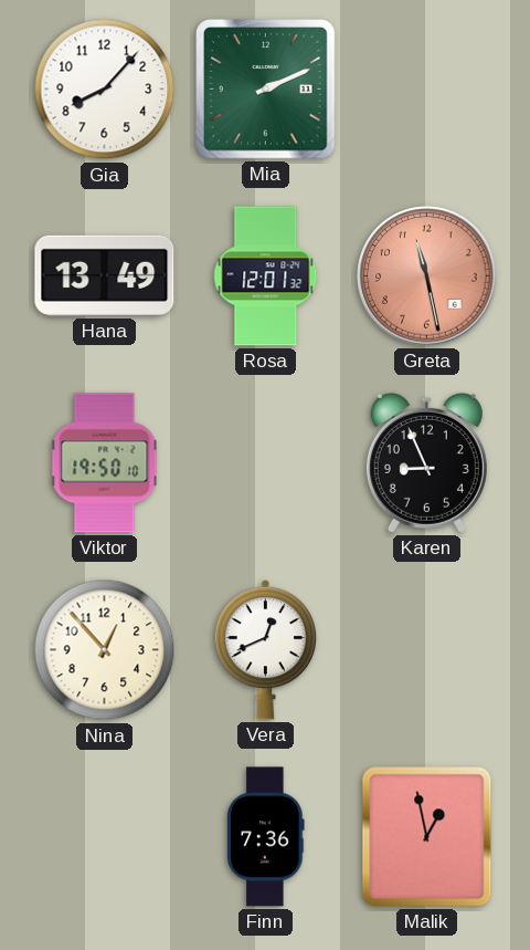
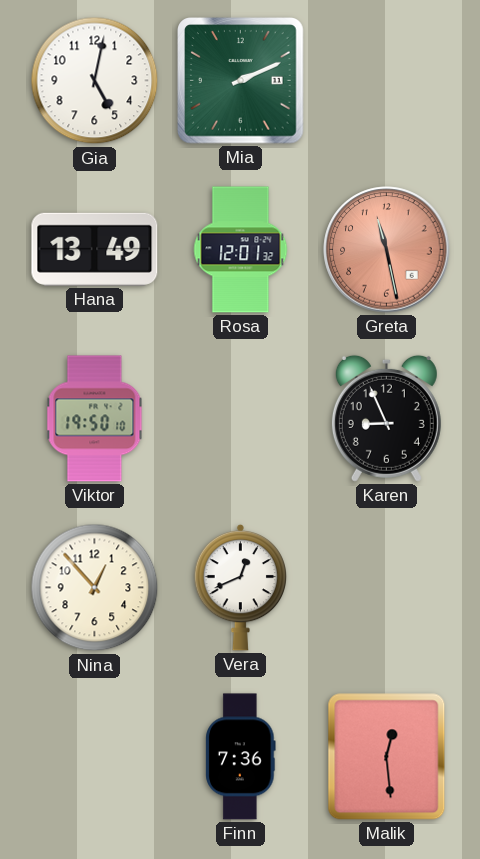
Gia: 8:07 -> 5:02
Malik: 12:58 -> 12:29
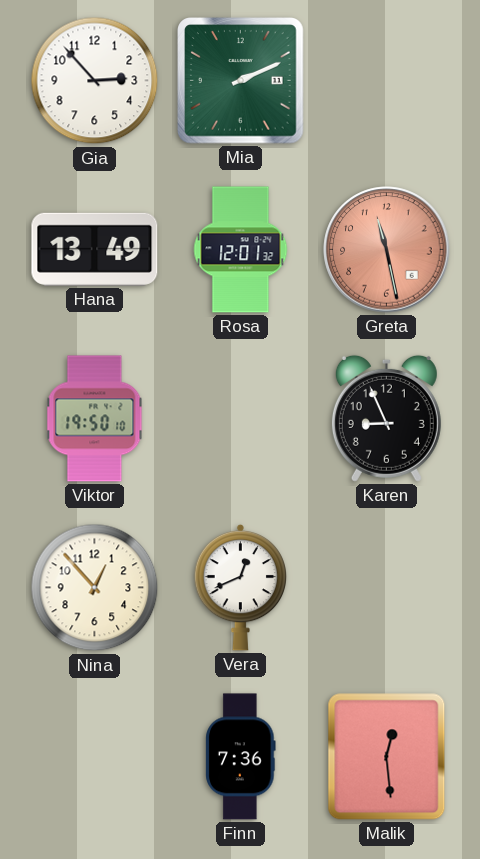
Gia: 5:02 -> 2:53
